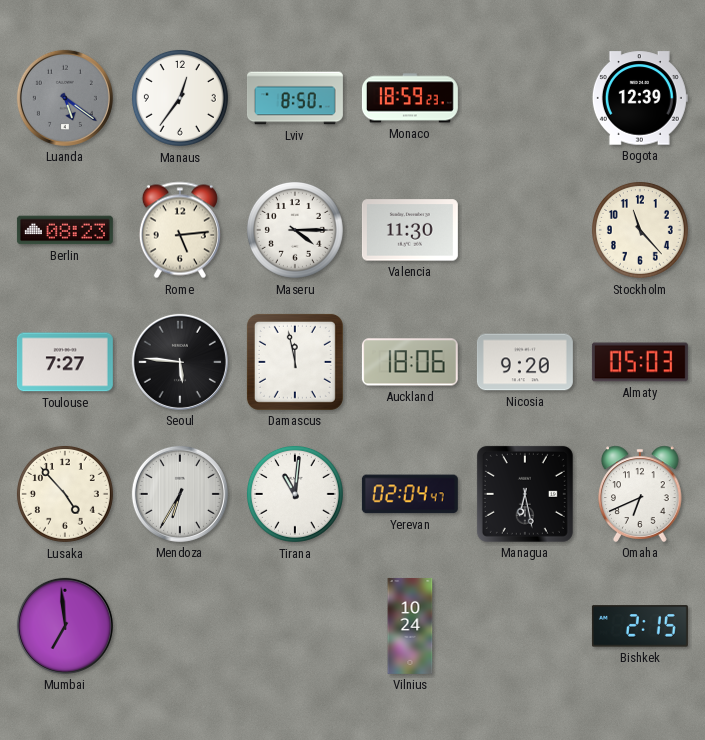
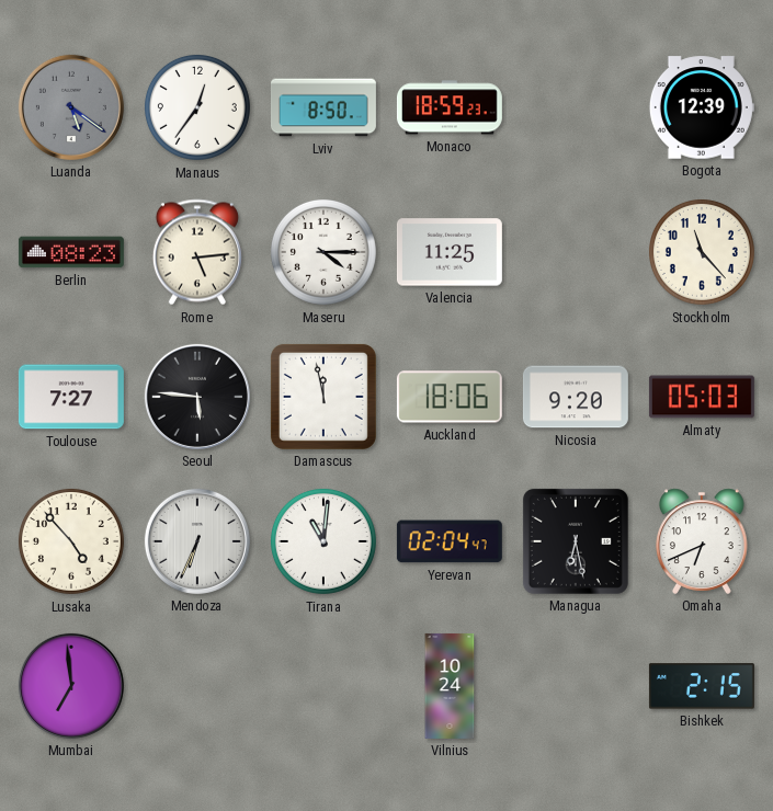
Valencia: 11:30 -> 11:25
Mendoza: 6:35 -> 6:34
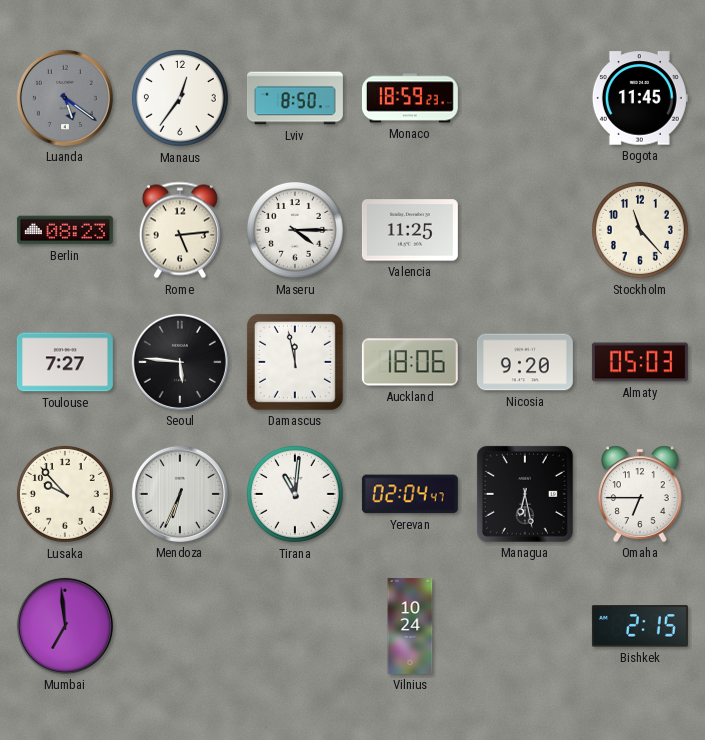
Bogota: 12:39 -> 11:45
Lusaka: 4:53 -> 9:53
Omaha: 6:41 -> 6:45
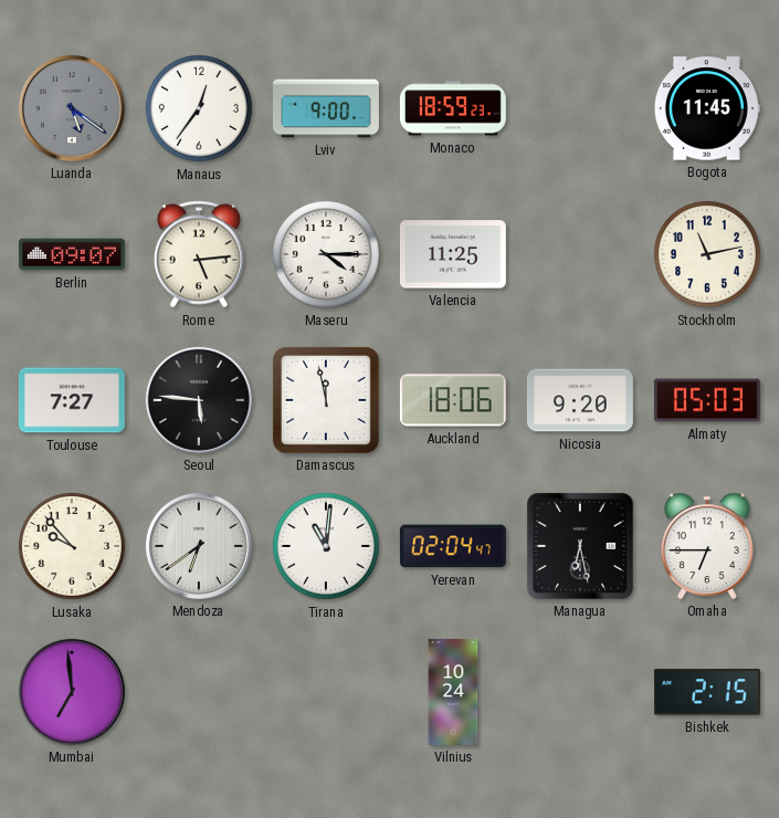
Lviv: 8:50 -> 9:00
Berlin: 08:23 -> 09:07
Stockholm: 11:23 -> 11:13
Mendoza: 6:34 -> 6:39
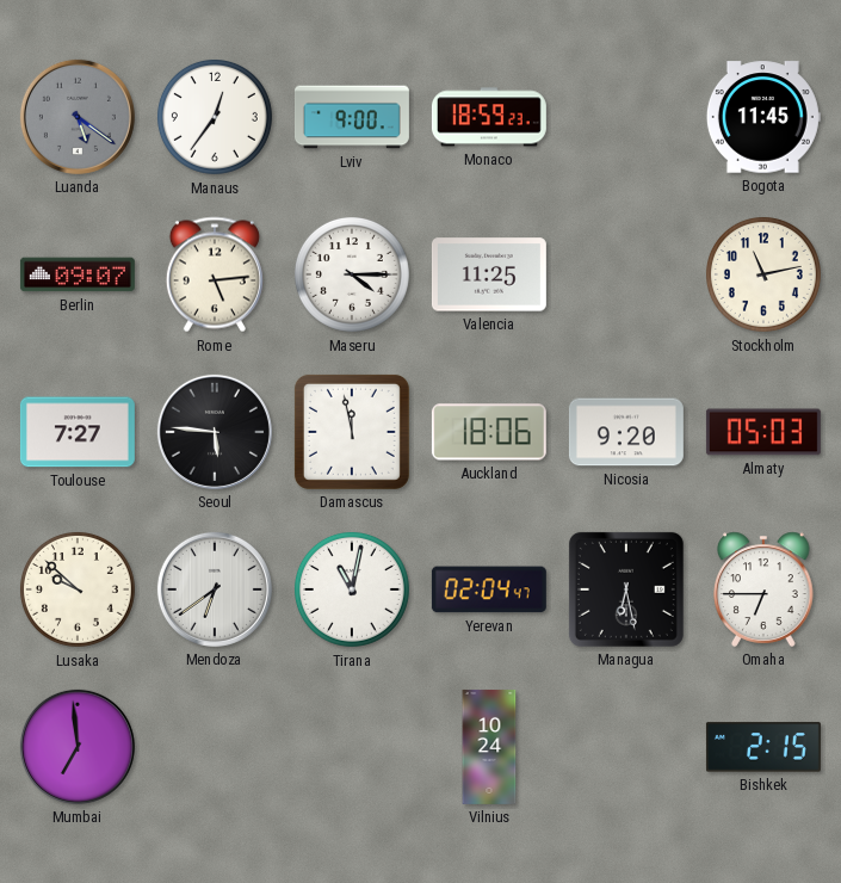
Lusaka: 9:53 -> 9:52
Tirana: 11:01 -> 11:02
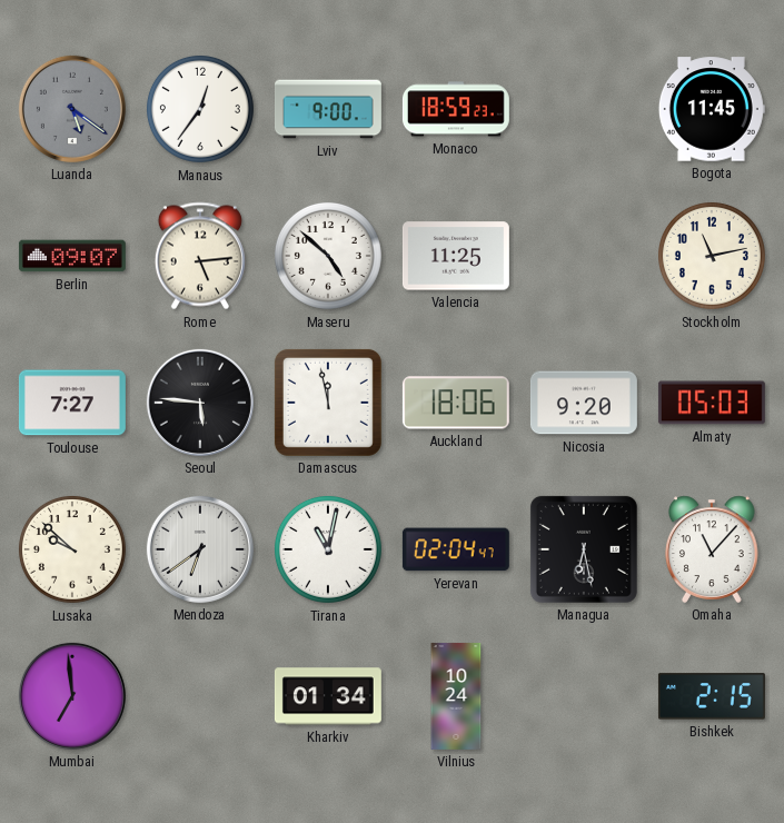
Maseru: 4:15 -> 4:52
Omaha: 6:45 -> 11:07
Kharkiv: none -> 01:34
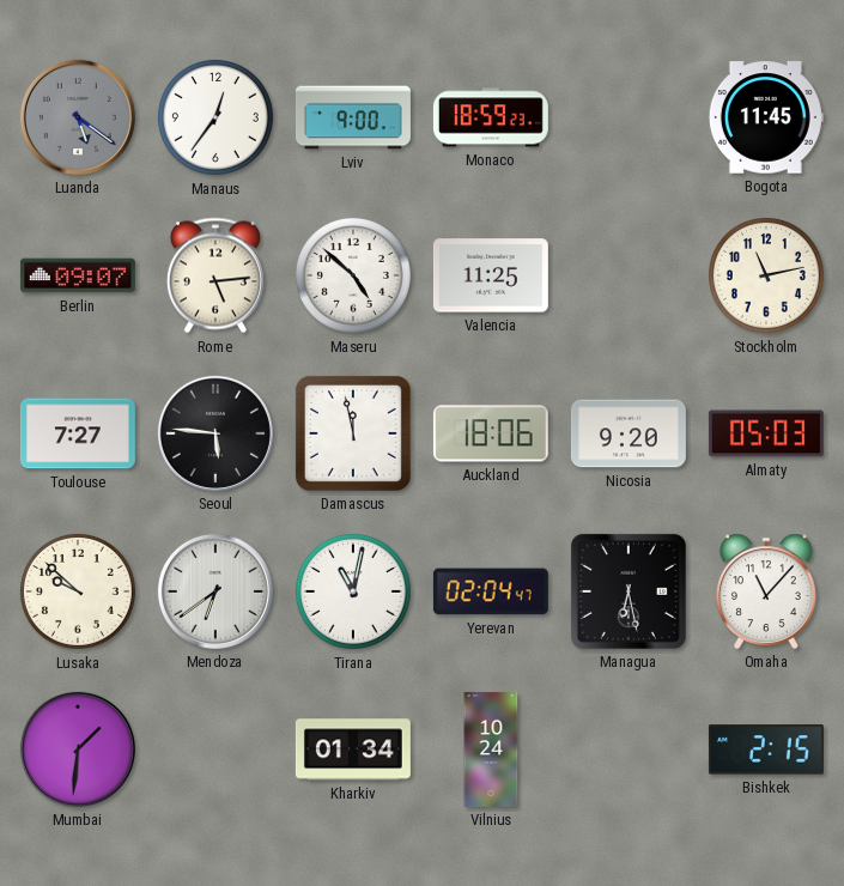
Mumbai: 6:59 -> 1:31
